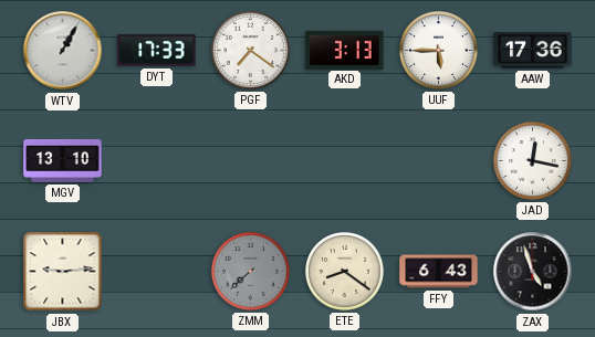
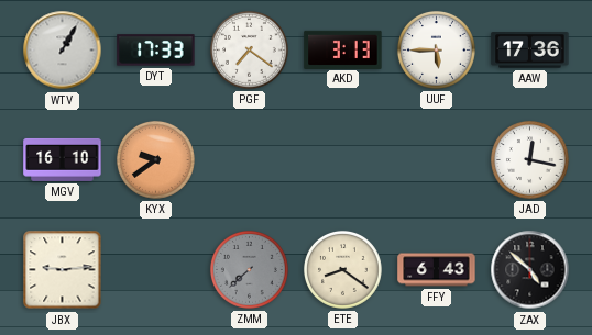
MGV: 13:10 -> 16:10
KYX: none -> 9:39
ZAX: 4:57 -> 4:52
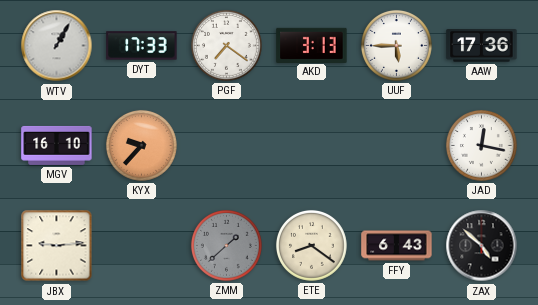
KYX: 9:39 -> 9:37
ZMM: 7:38 -> 1:38
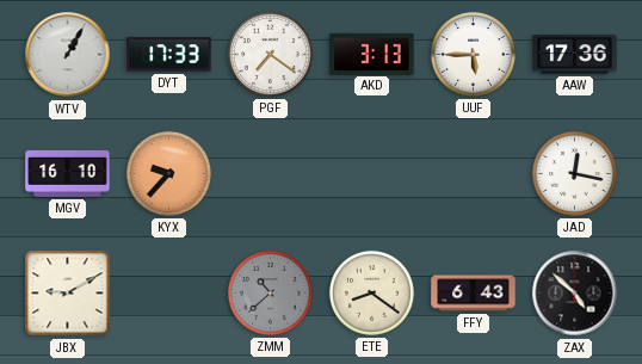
JBX: 9:14 -> 9:10
ZMM: 1:38 -> 10:38
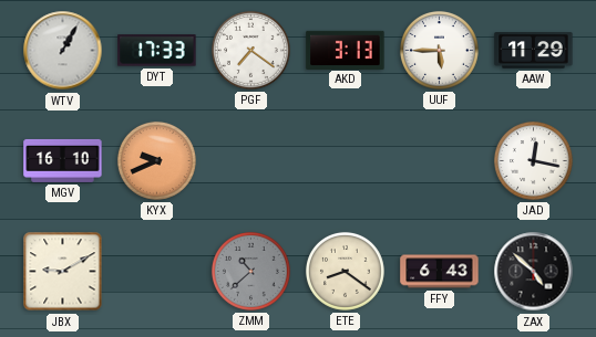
AAW: 17:36 -> 11:29
KYX: 9:37 -> 9:41
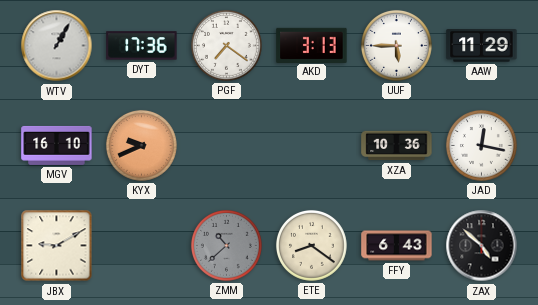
DYT: 17:33 -> 17:36
XZA: none -> 10:36
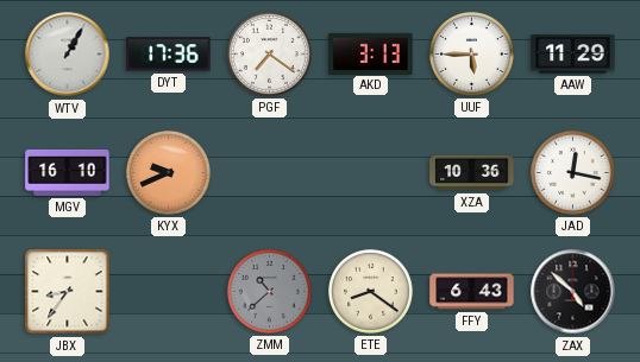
JBX: 9:10 -> 8:36
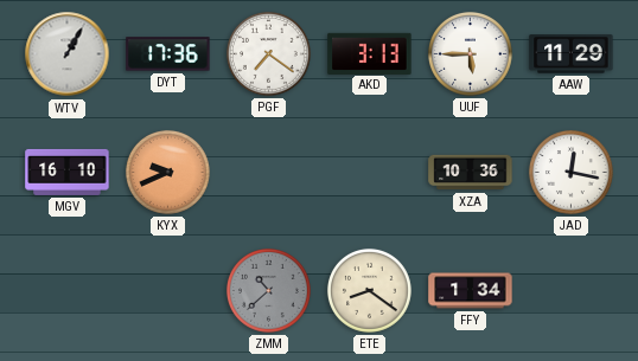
JBX: 8:36 -> none
FFY: 6:43 -> 1:34
ZAX: 4:52 -> none
